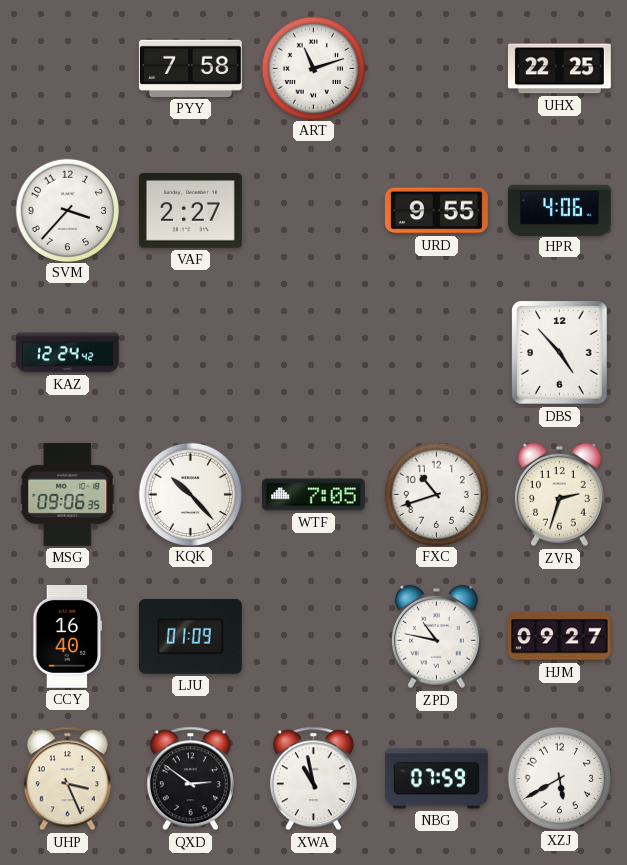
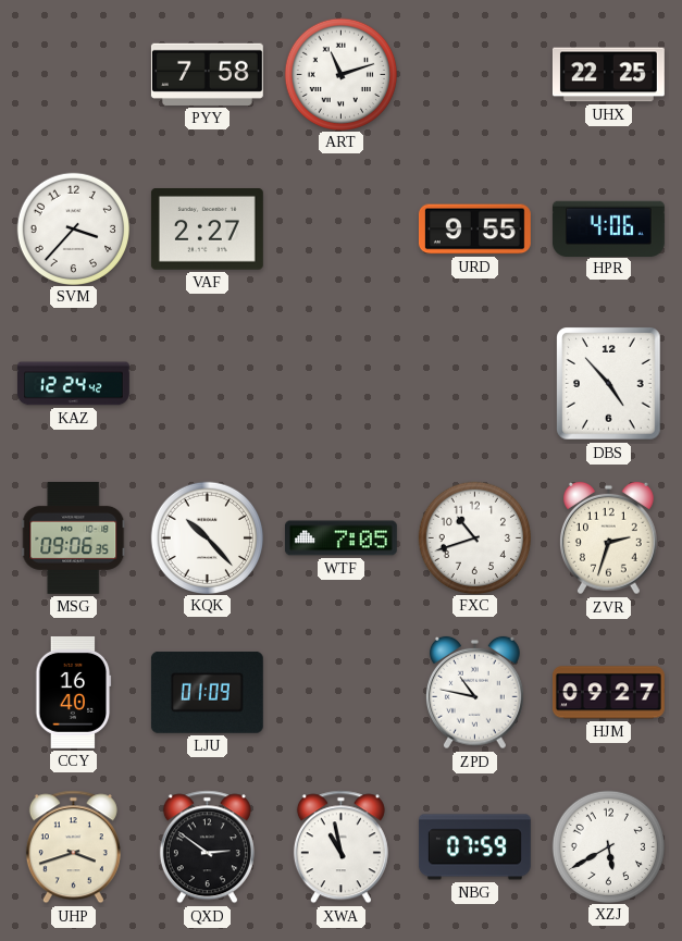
UHP: 3:26 -> 3:42
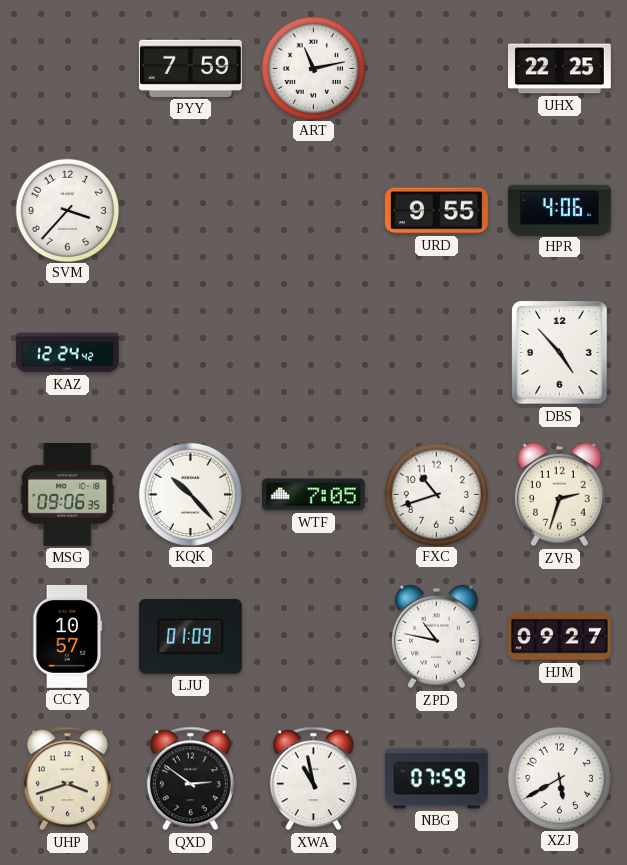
PYY: 7:58 -> 7:59
ART: 11:12 -> 11:13
VAF: 2:27 -> none
CCY: 16:40 -> 10:57
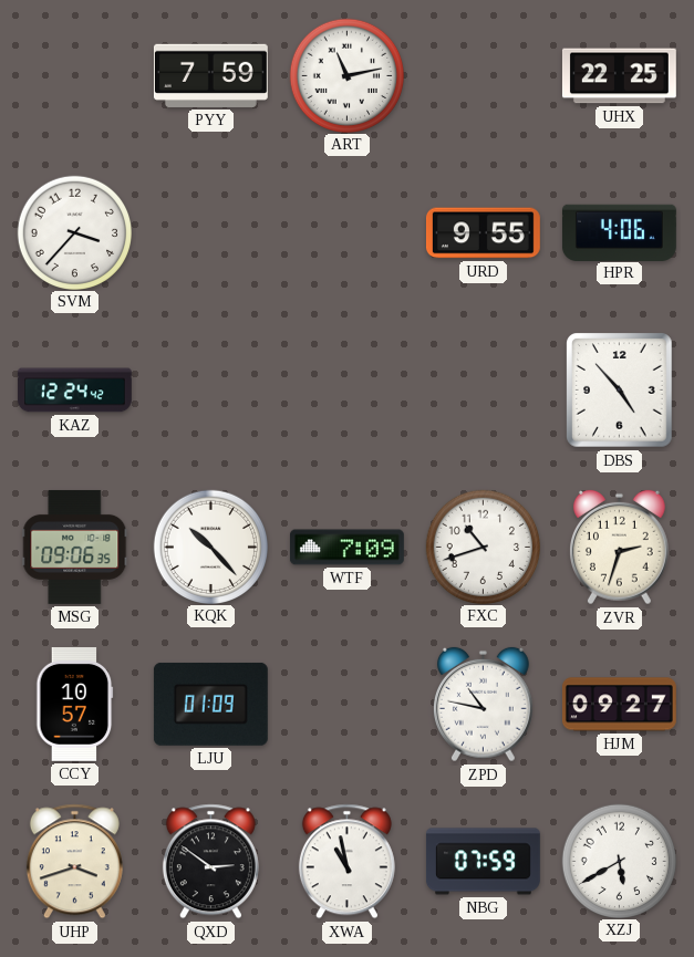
WTF: 7:05 -> 7:09
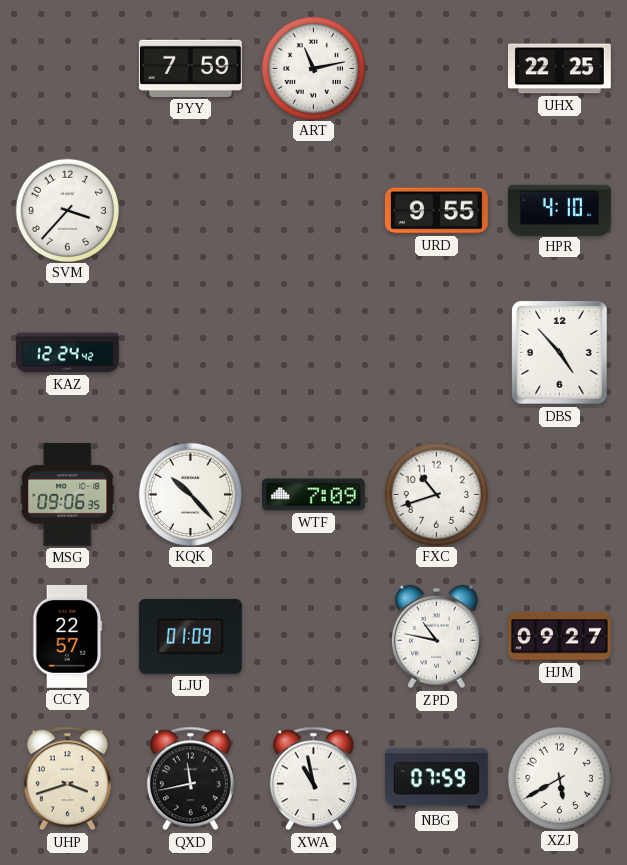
HPR: 4:06 -> 4:10
ZVR: 2:33 -> none
CCY: 10:57 -> 22:57
QXD: 2:51 -> 11:43
